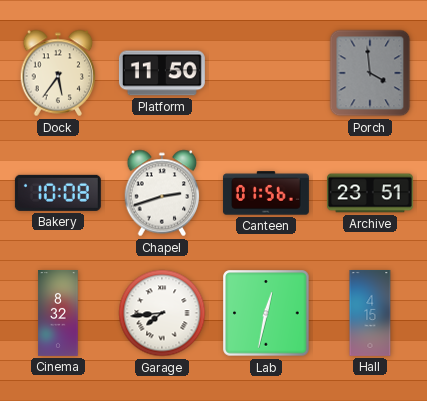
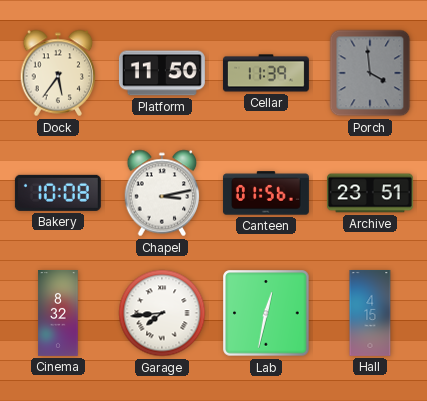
Cellar: none -> 11:39
Chapel: 2:42 -> 3:13
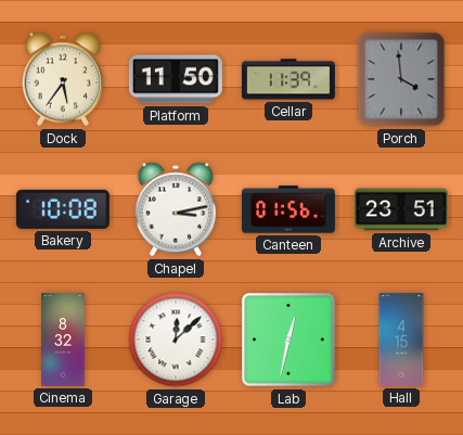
Garage: 7:44 -> 12:08
